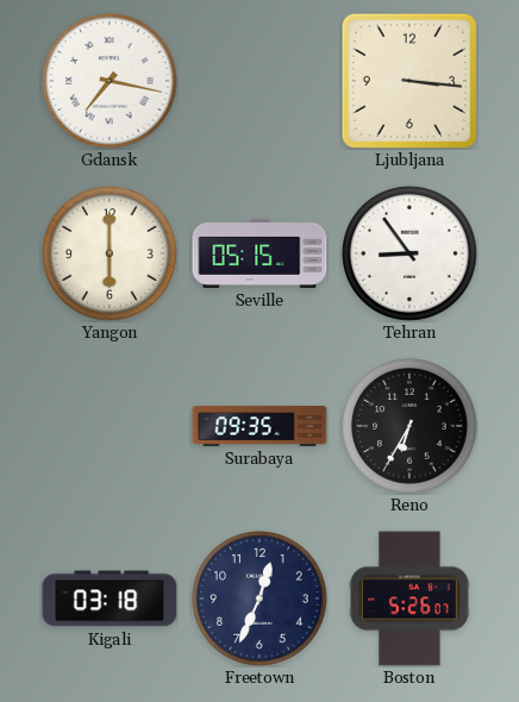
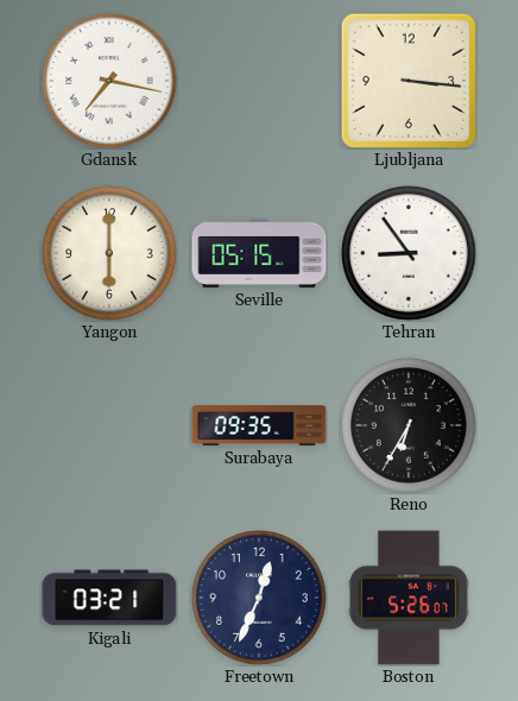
Kigali: 03:18 -> 03:21
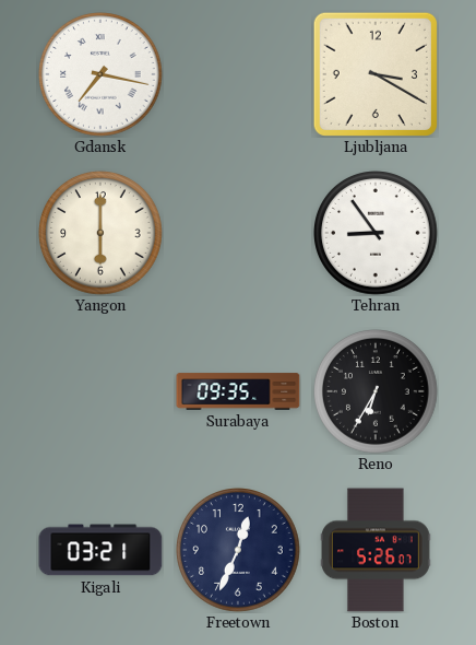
Ljubljana: 3:16 -> 3:20
Seville: 05:15 -> none
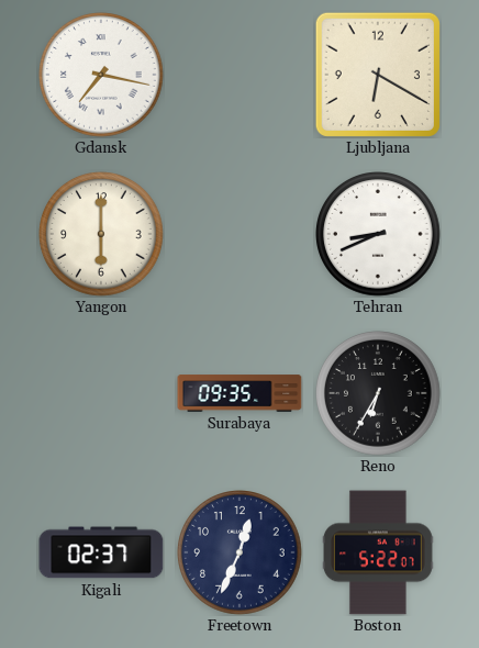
Ljubljana: 3:20 -> 6:20
Tehran: 8:54 -> 8:41
Kigali: 03:21 -> 02:37
Boston: 5:26 -> 5:22
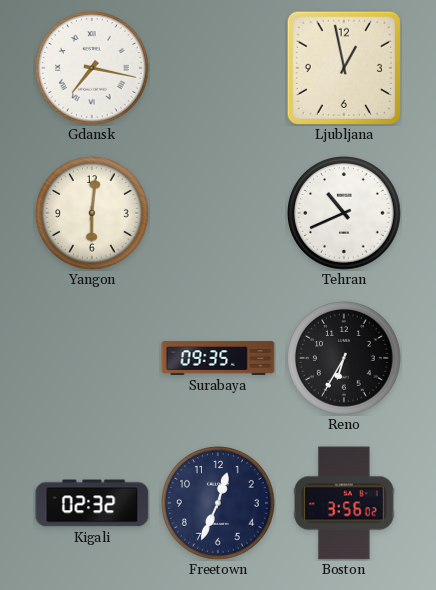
Ljubljana: 6:20 -> 12:58
Yangon: 6:00 -> 6:01
Tehran: 8:41 -> 10:41
Kigali: 02:37 -> 02:32
Boston: 5:22 -> 3:56
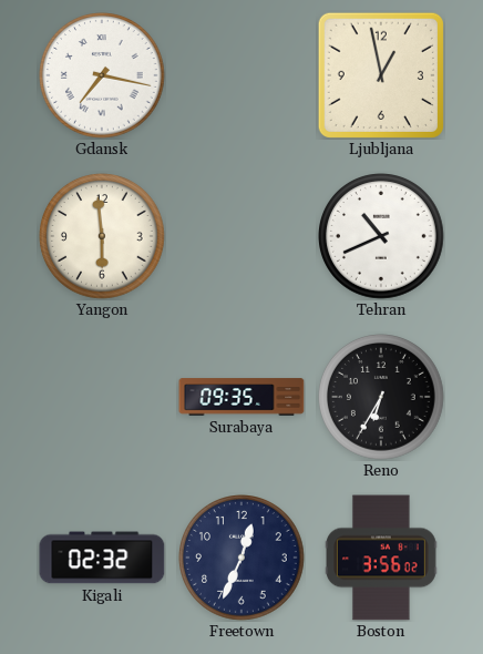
Yangon: 6:01 -> 5:59
